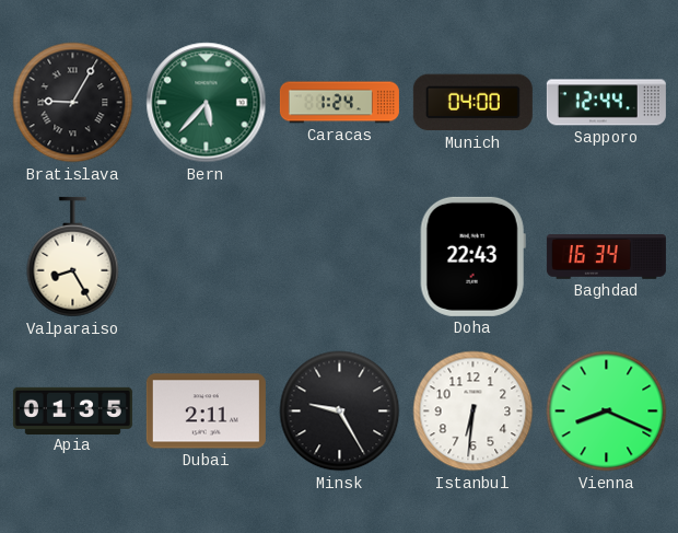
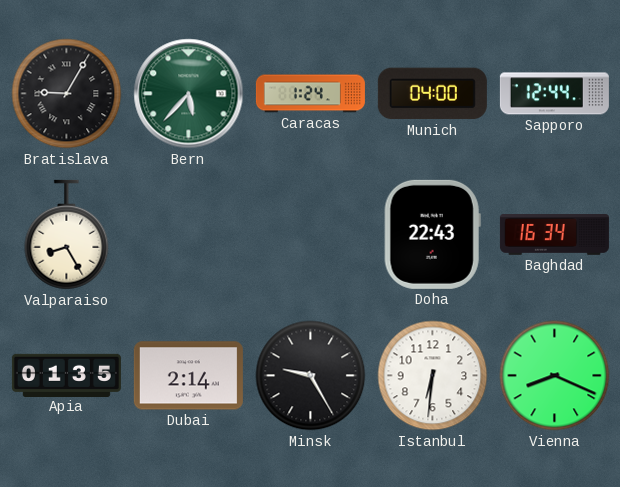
Dubai: 2:11 -> 2:14
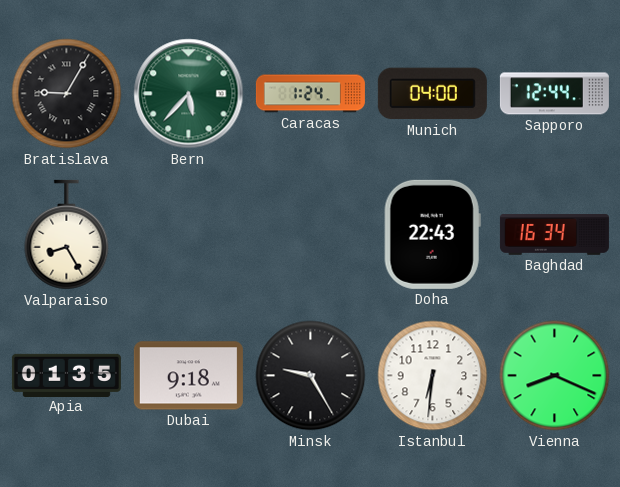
Dubai: 2:14 -> 9:18
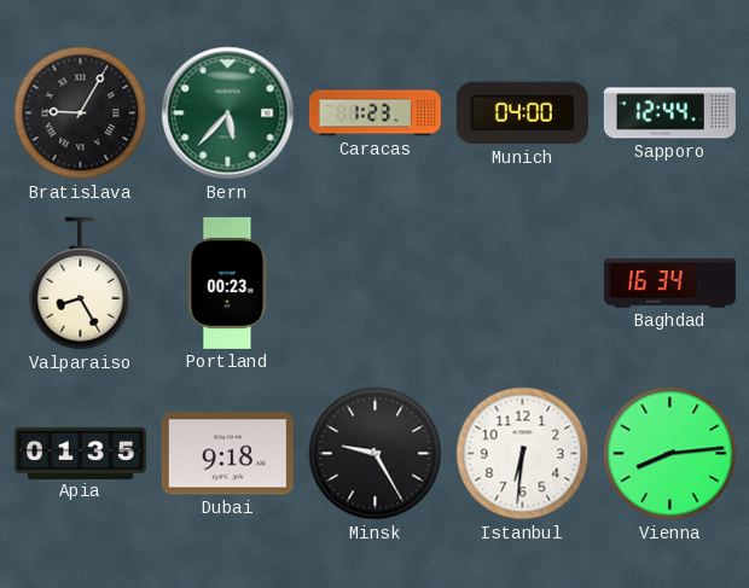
Caracas: 1:24 -> 1:23
Portland: none -> 00:23
Doha: 22:43 -> none
Vienna: 8:19 -> 8:14
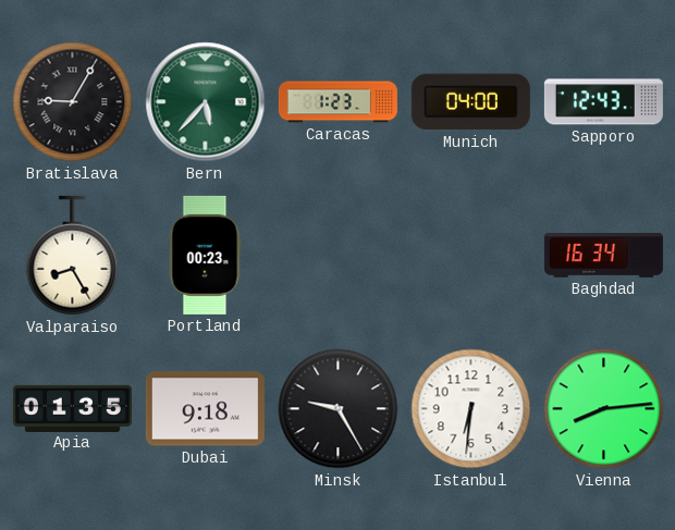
Sapporo: 12:44 -> 12:43
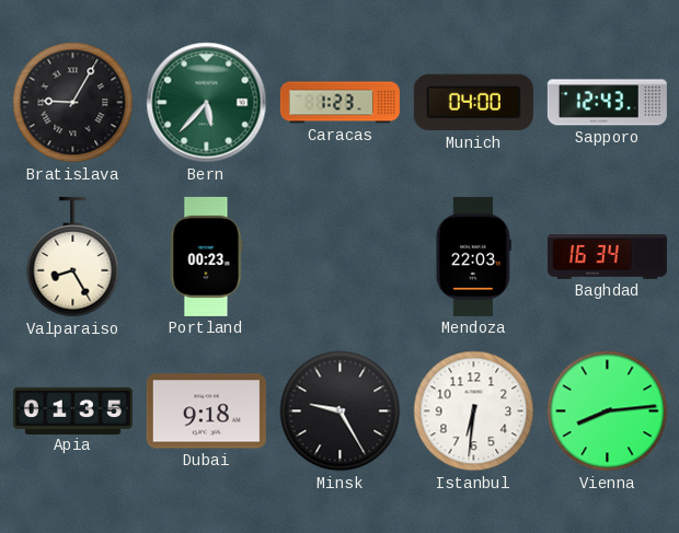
Mendoza: none -> 22:03
